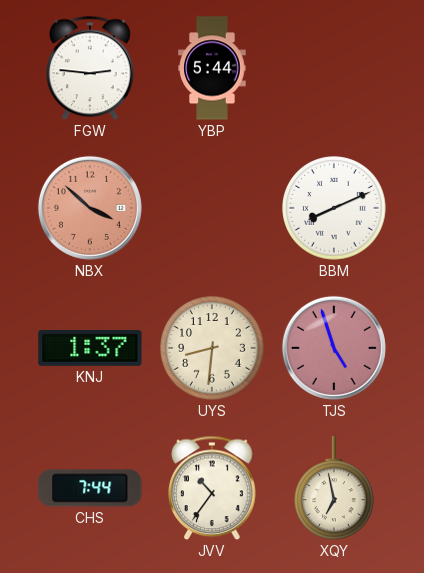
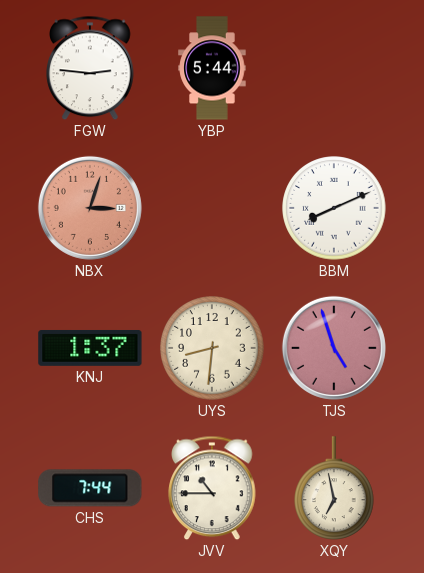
NBX: 3:52 -> 3:03
JVV: 10:36 -> 10:45
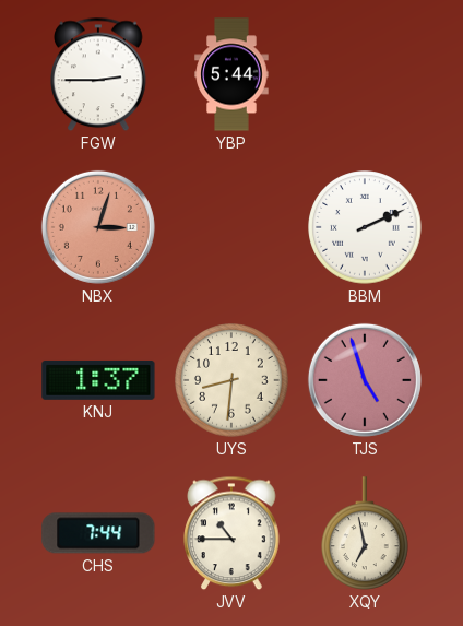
FGW: 2:46 -> 2:45
BBM: 8:11 -> 2:11
